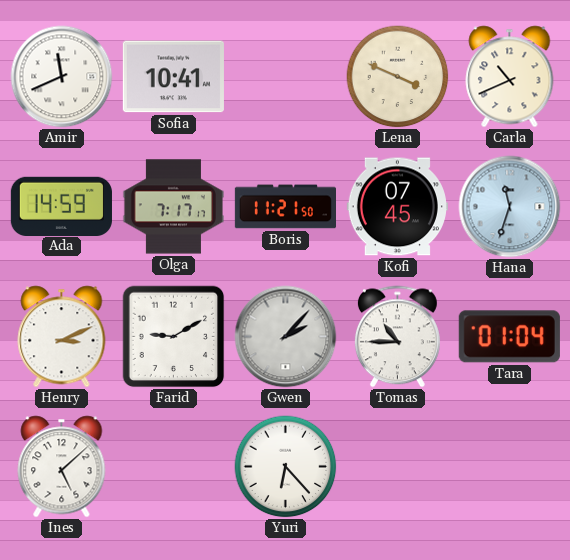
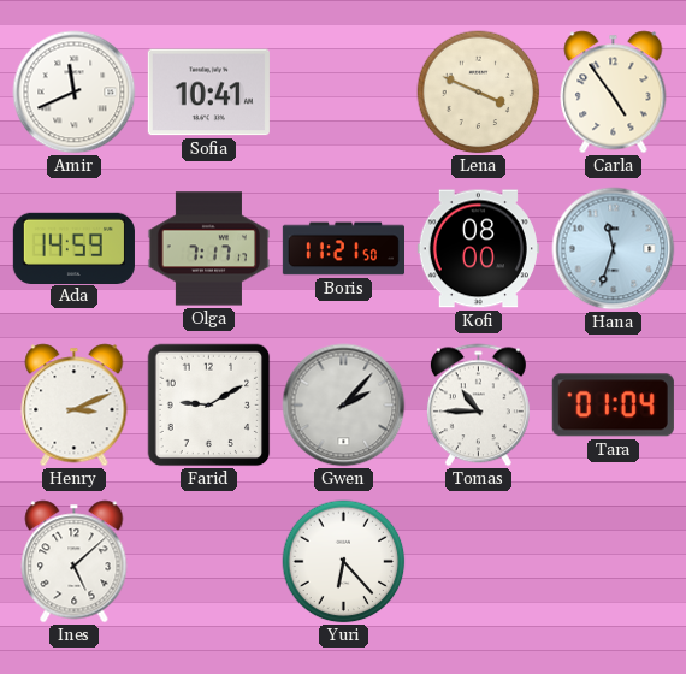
Carla: 10:41 -> 4:54
Kofi: 07:45 -> 08:00
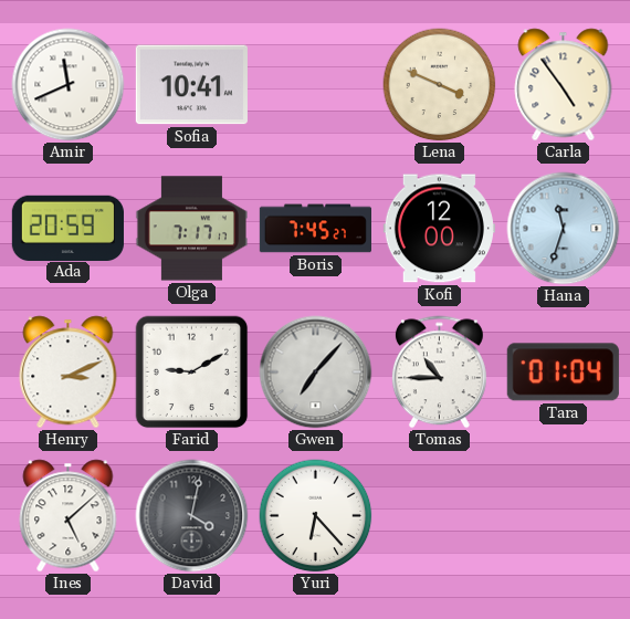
Ada: 14:59 -> 20:59
Boris: 11:21 -> 7:45
Kofi: 08:00 -> 12:00
Gwen: 2:07 -> 7:07
David: none -> 4:02
